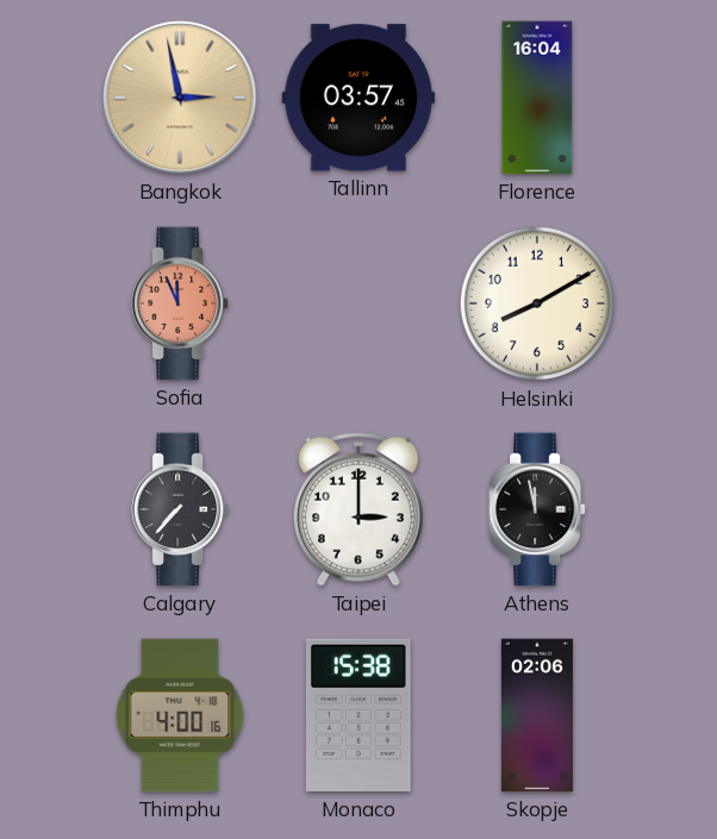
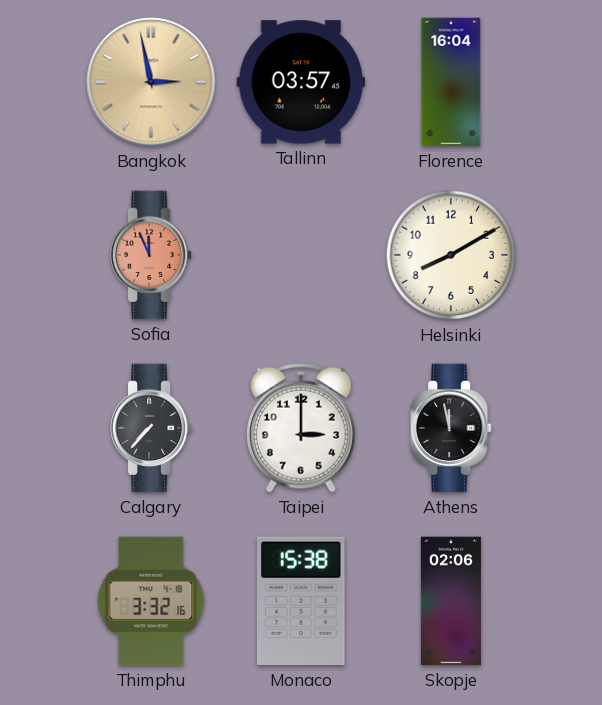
Thimphu: 4:00 -> 3:32
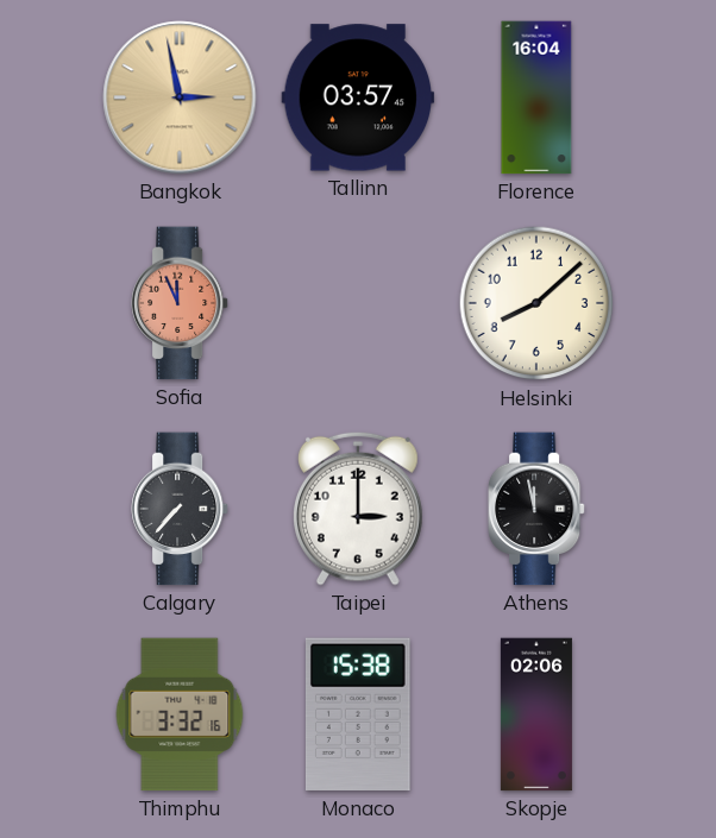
Helsinki: 8:10 -> 8:08
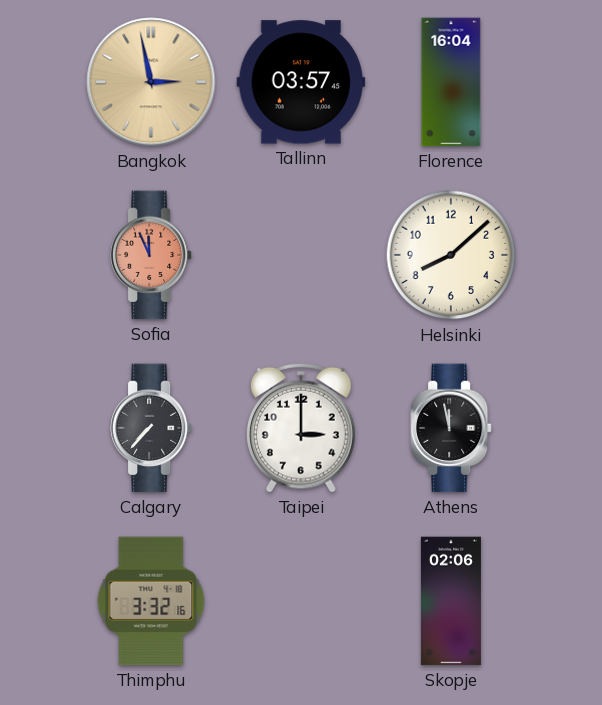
Monaco: 15:38 -> none
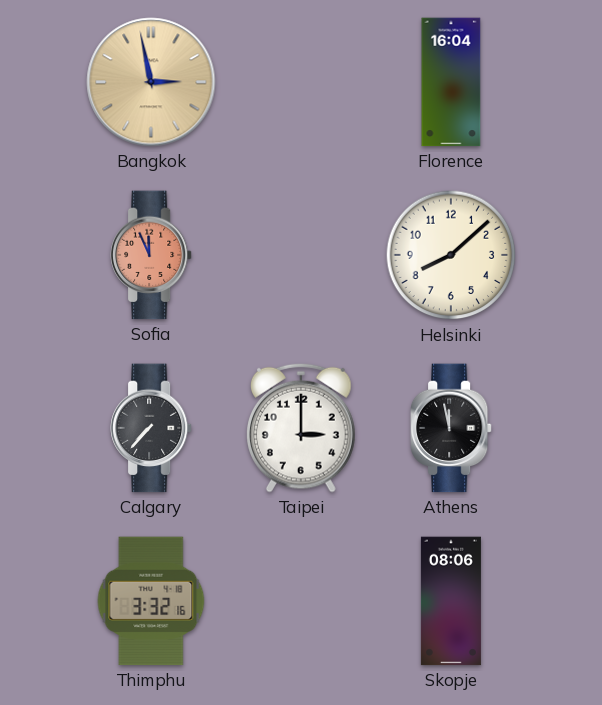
Tallinn: 03:57 -> none
Skopje: 02:06 -> 08:06
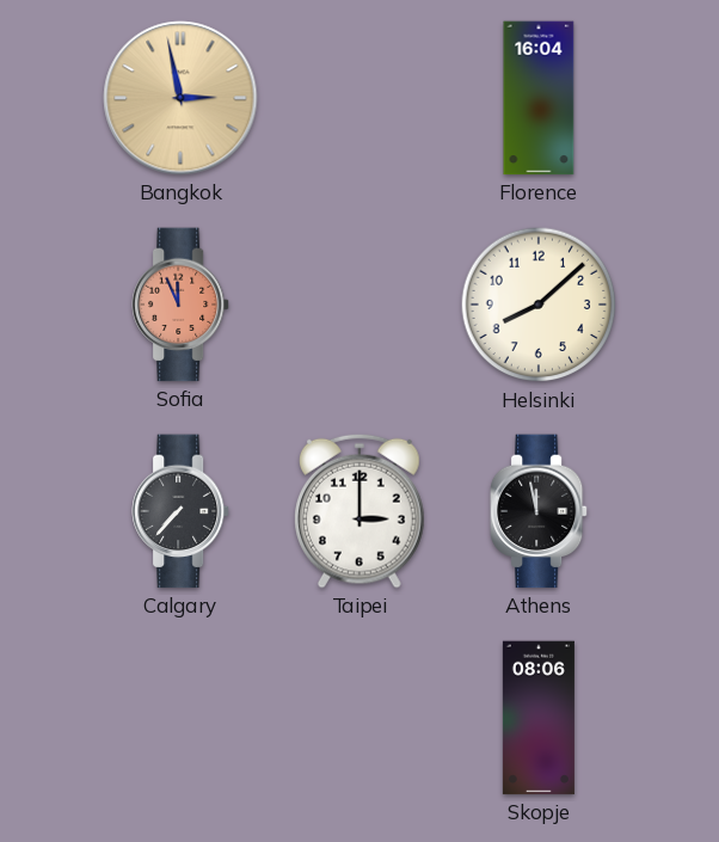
Thimphu: 3:32 -> none
